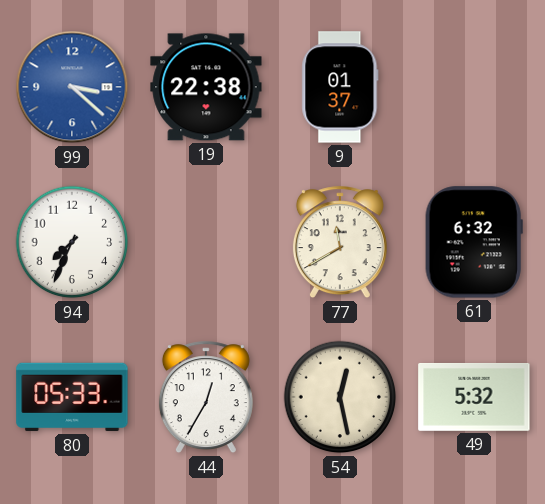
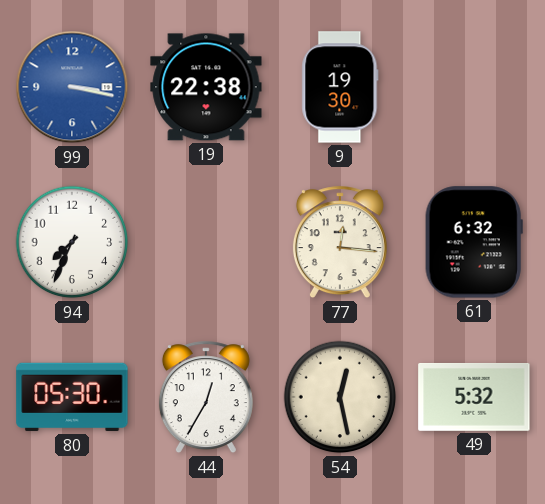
99: 3:22 -> 3:17
9: 01:37 -> 19:30
77: 11:40 -> 12:16
80: 05:33 -> 05:30
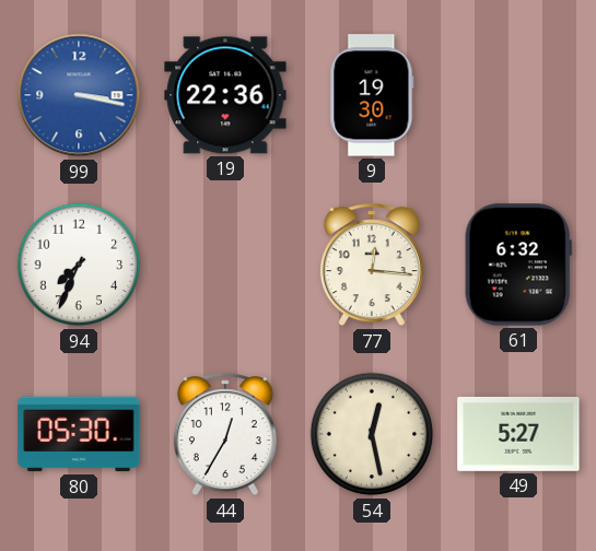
19: 22:38 -> 22:36
49: 5:32 -> 5:27
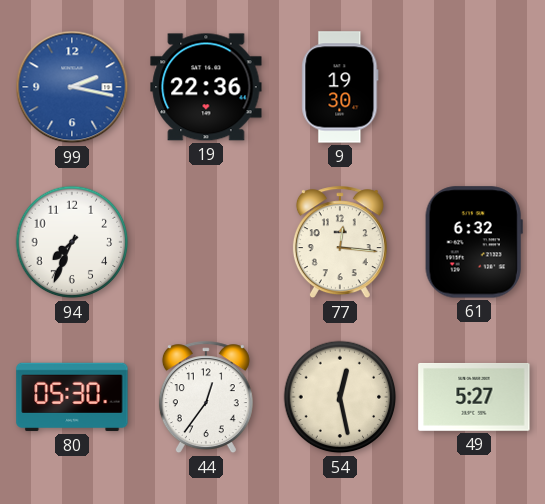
99: 3:17 -> 2:17
44: 12:35 -> 12:36
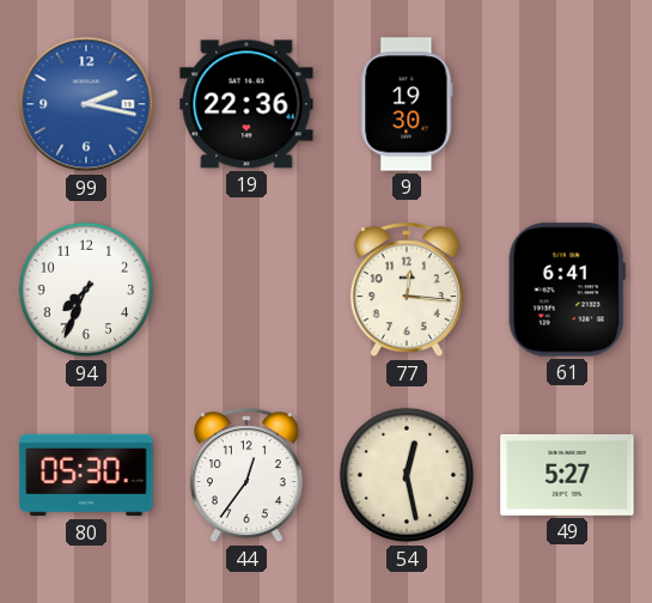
61: 6:32 -> 6:41
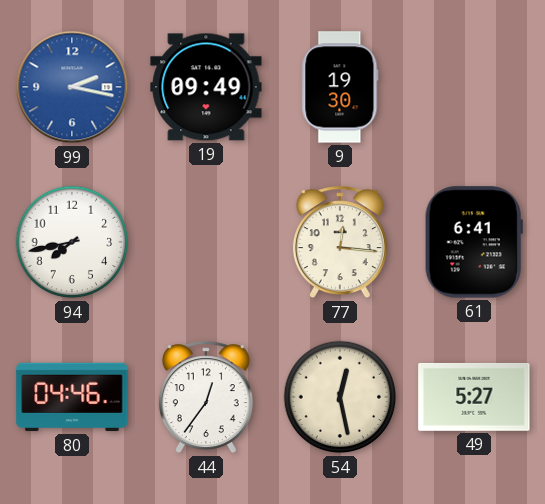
19: 22:36 -> 09:49
94: 7:34 -> 7:43
80: 05:30 -> 04:46
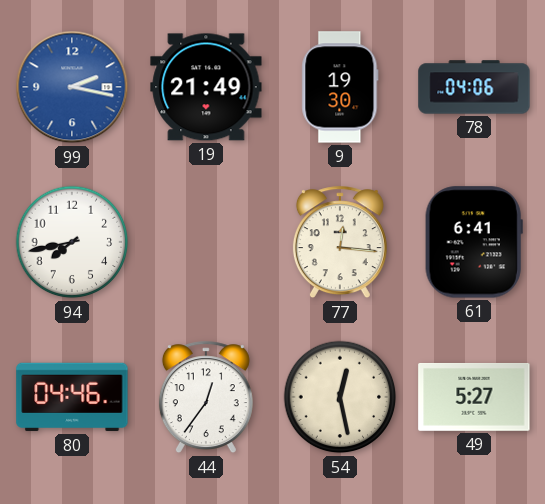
19: 09:49 -> 21:49
78: none -> 04:06
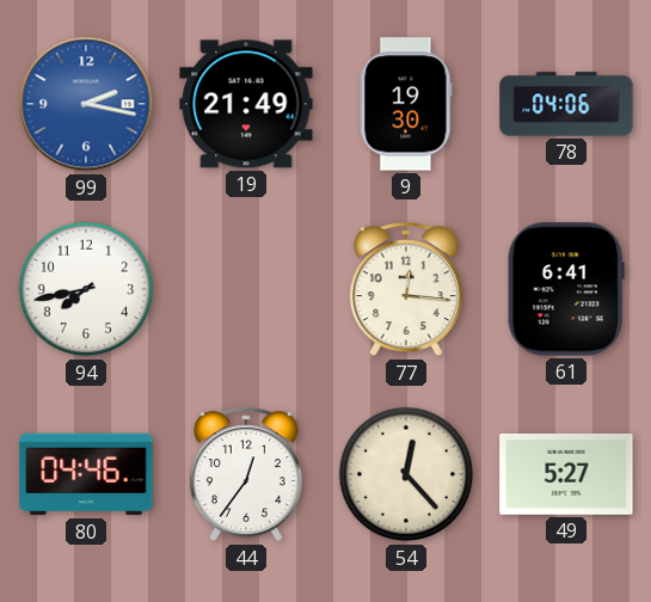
54: 12:28 -> 12:23
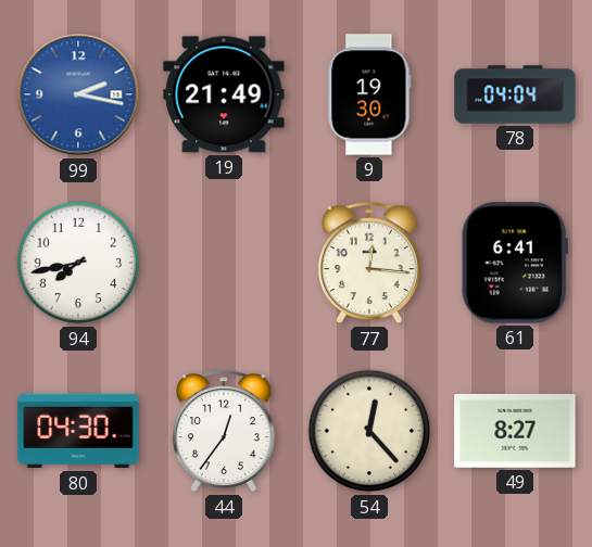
78: 04:06 -> 04:04
80: 04:46 -> 04:30
49: 5:27 -> 8:27
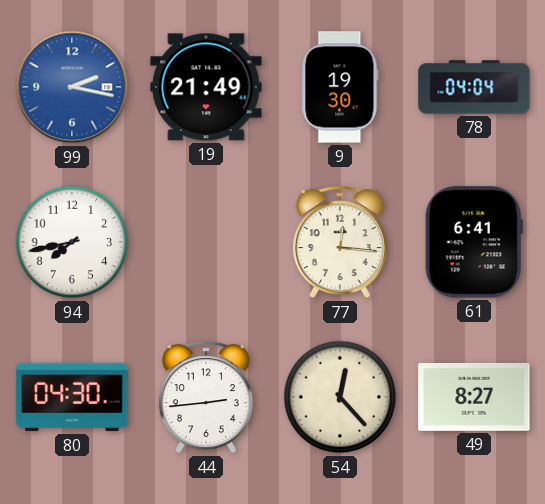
44: 12:36 -> 2:44
